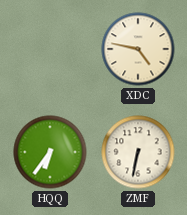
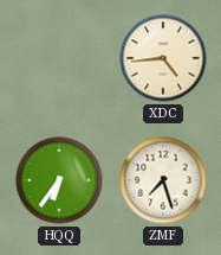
XDC: 4:47 -> 4:44
ZMF: 6:32 -> 7:27
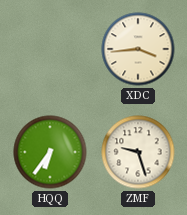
XDC: 4:44 -> 3:44
ZMF: 7:27 -> 9:27
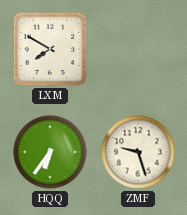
LXM: none -> 7:50
XDC: 3:44 -> none
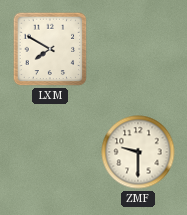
HQQ: 6:36 -> none
ZMF: 9:27 -> 9:30
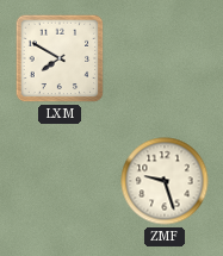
ZMF: 9:30 -> 9:27
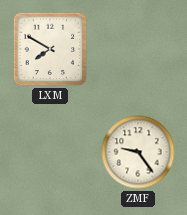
ZMF: 9:27 -> 9:24
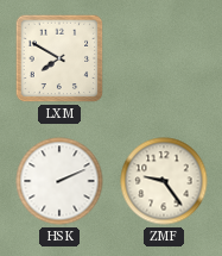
HSK: none -> 2:11
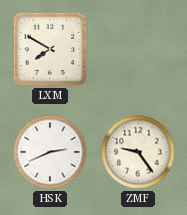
HSK: 2:11 -> 2:41
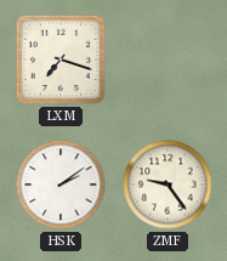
LXM: 7:50 -> 7:18
HSK: 2:41 -> 2:09
